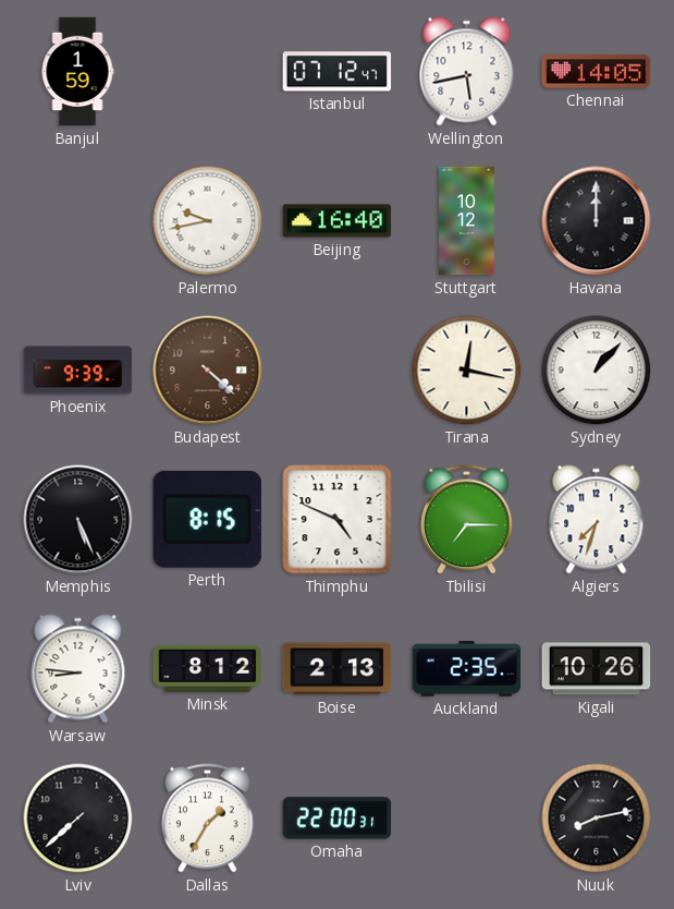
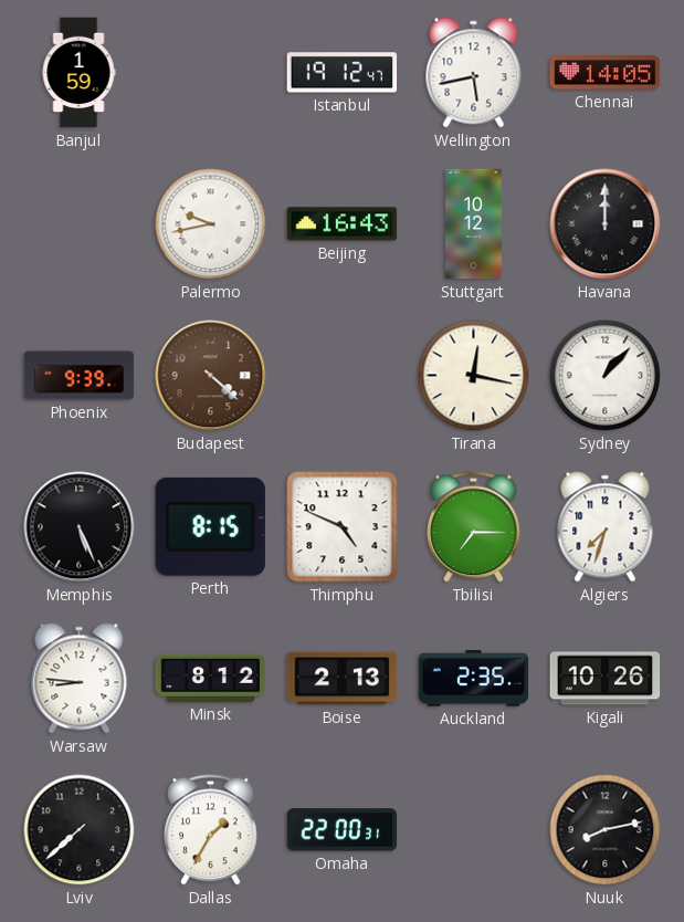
Istanbul: 07:12 -> 19:12
Beijing: 16:40 -> 16:43
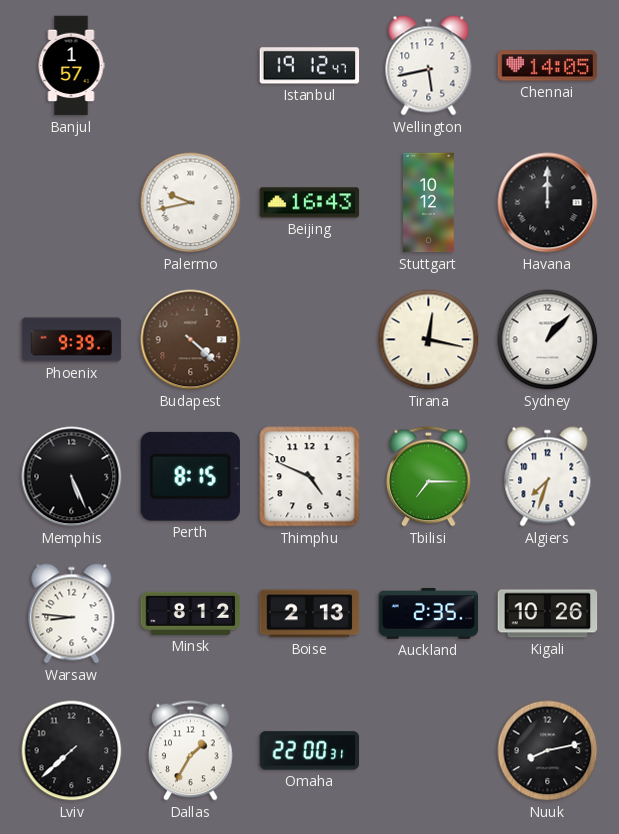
Banjul: 1:59 -> 1:57
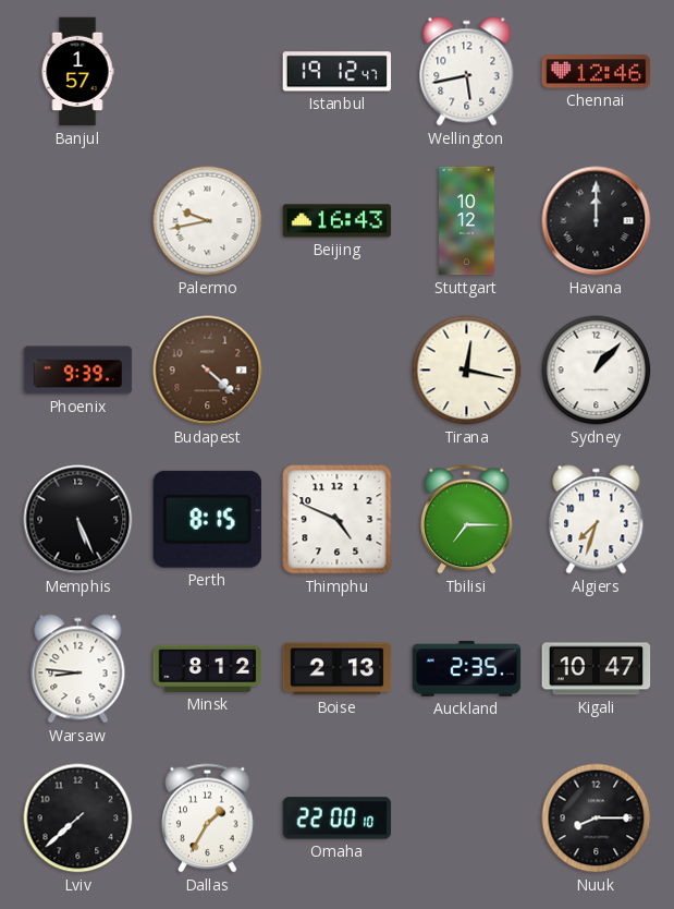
Chennai: 14:05 -> 12:46
Kigali: 10:26 -> 10:47
Omaha: 22:00:31 -> 22:00:10
Nuuk: 8:13 -> 8:15
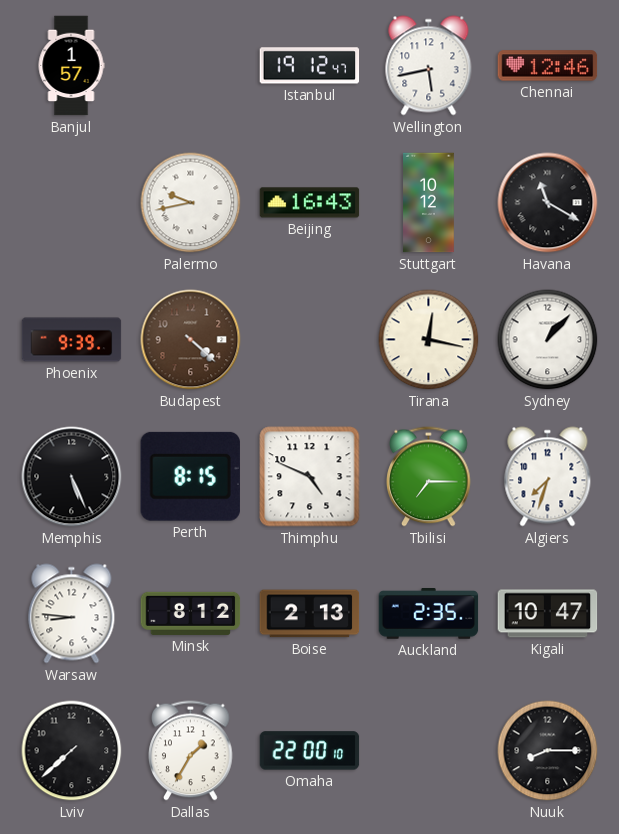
Havana: 12:00 -> 11:20
